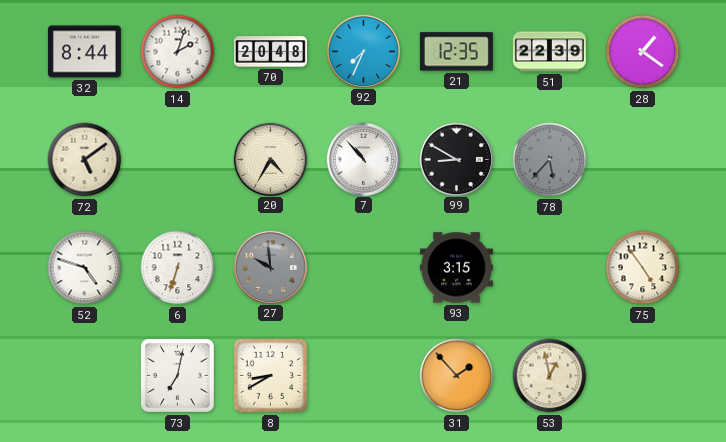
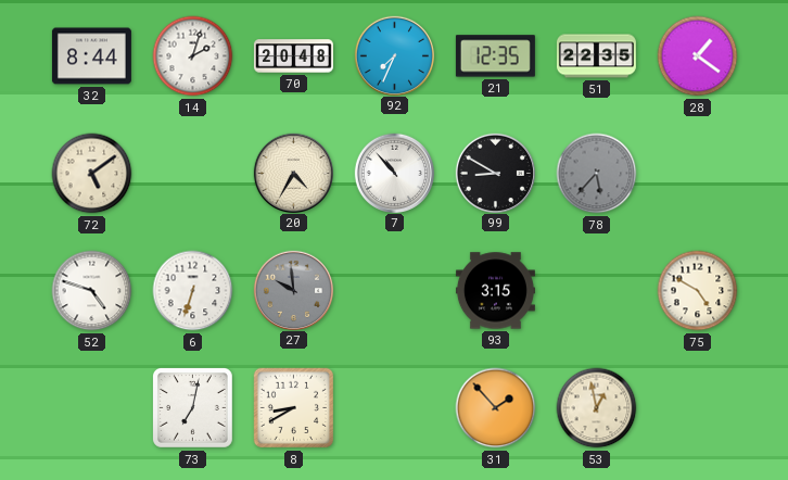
51: 22:39 -> 22:35
75: 4:54 -> 4:50
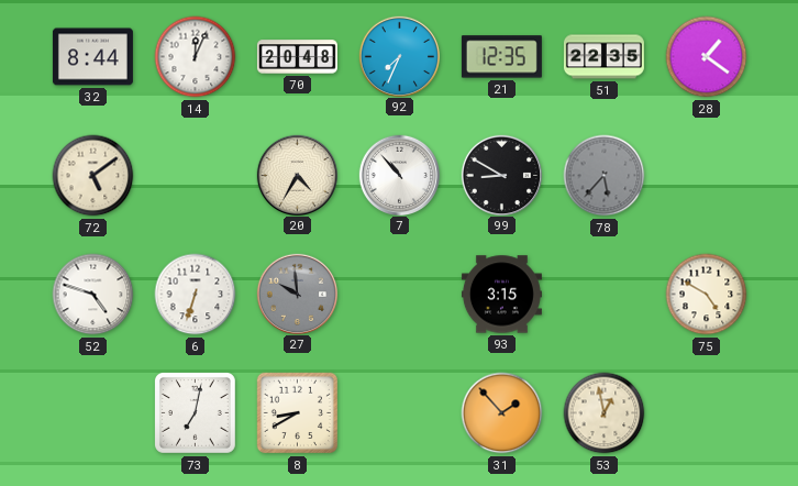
14: 2:03 -> 12:04
